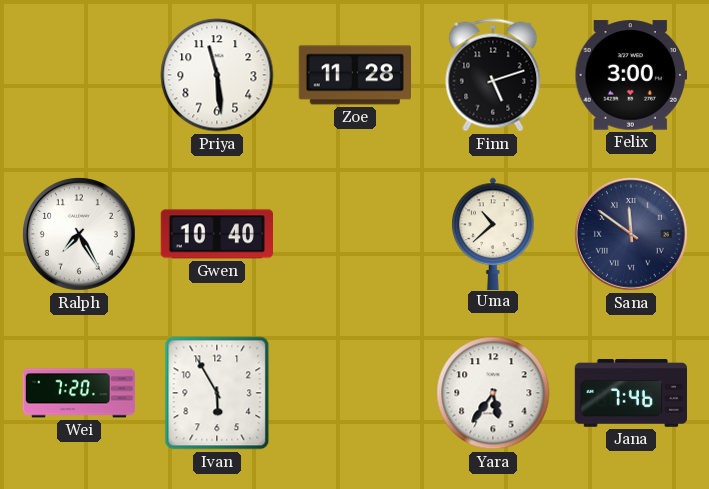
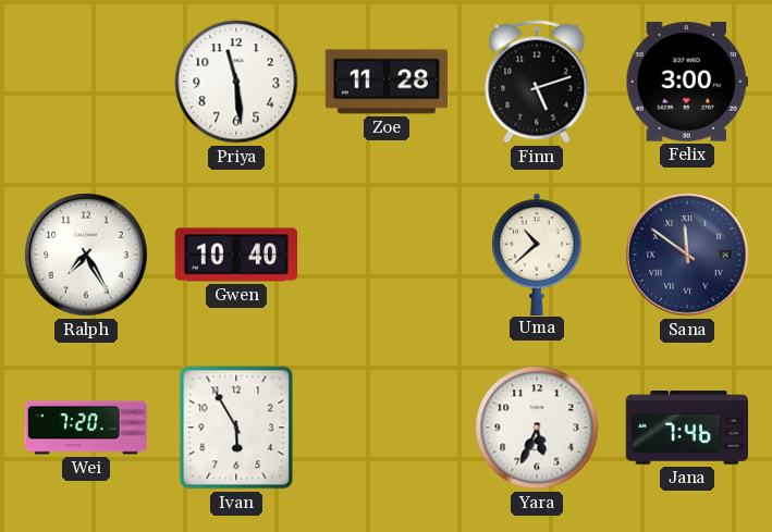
Yara: 5:36 -> 5:34
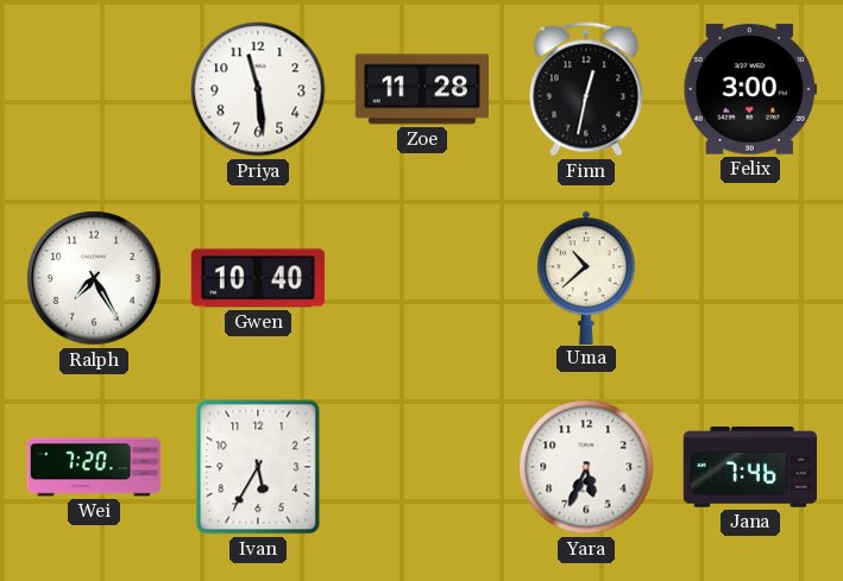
Finn: 5:12 -> 12:32
Sana: 11:51 -> none
Ivan: 5:55 -> 5:35
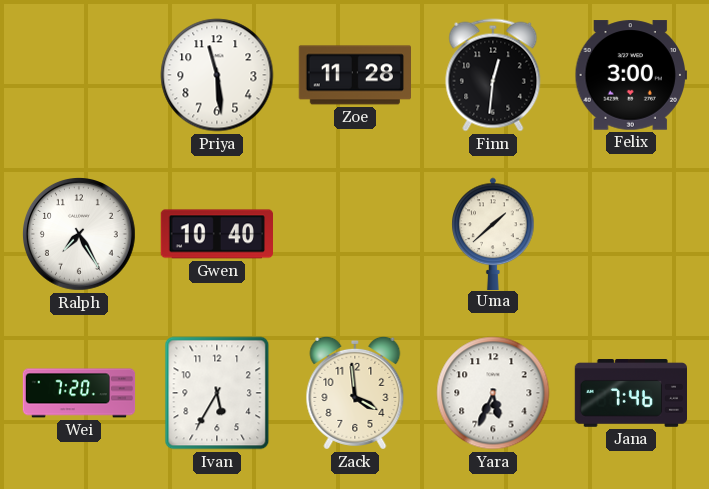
Finn: 12:32 -> 12:31
Uma: 10:38 -> 1:38
Zack: none -> 3:59
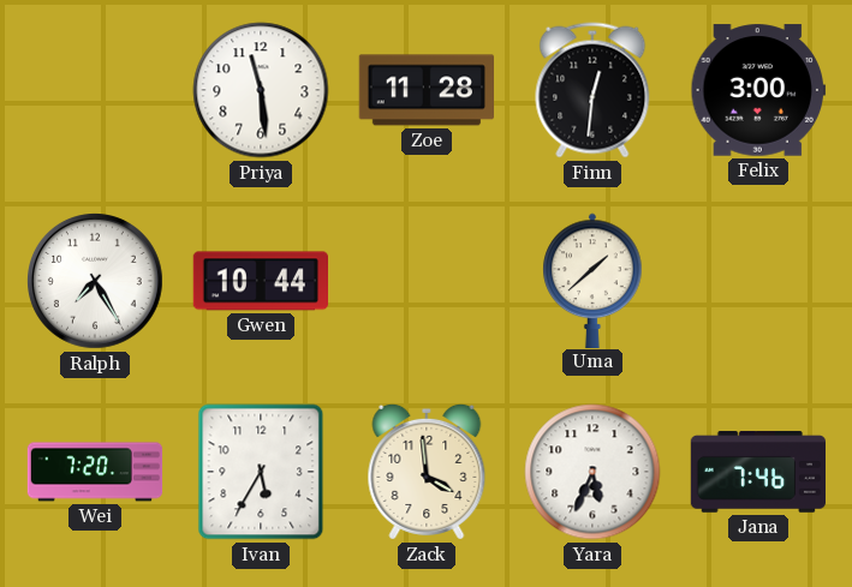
Gwen: 10:40 -> 10:44
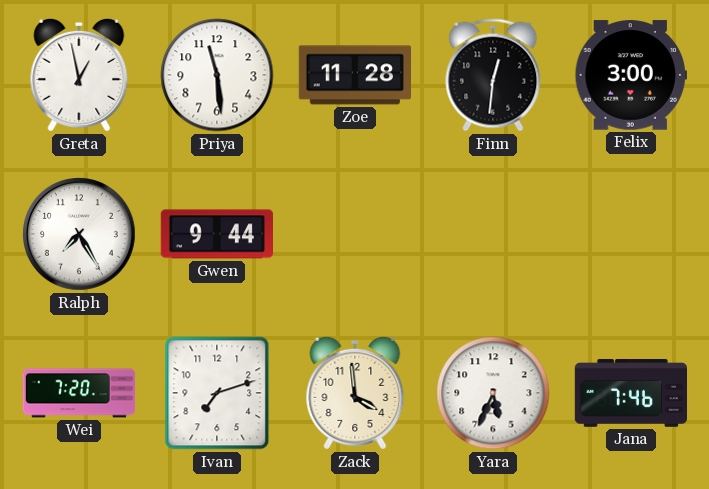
Greta: none -> 12:58
Gwen: 10:44 -> 9:44
Uma: 1:38 -> none
Ivan: 5:35 -> 7:12
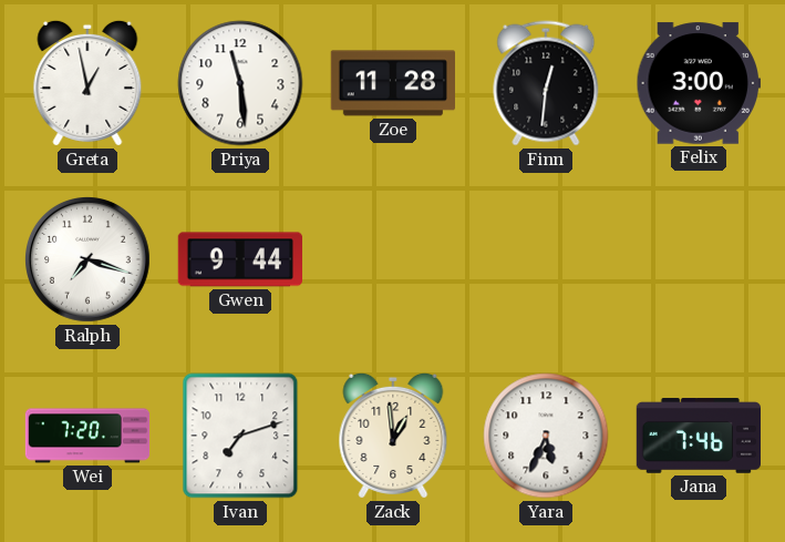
Ralph: 7:25 -> 7:18
Zack: 3:59 -> 12:59
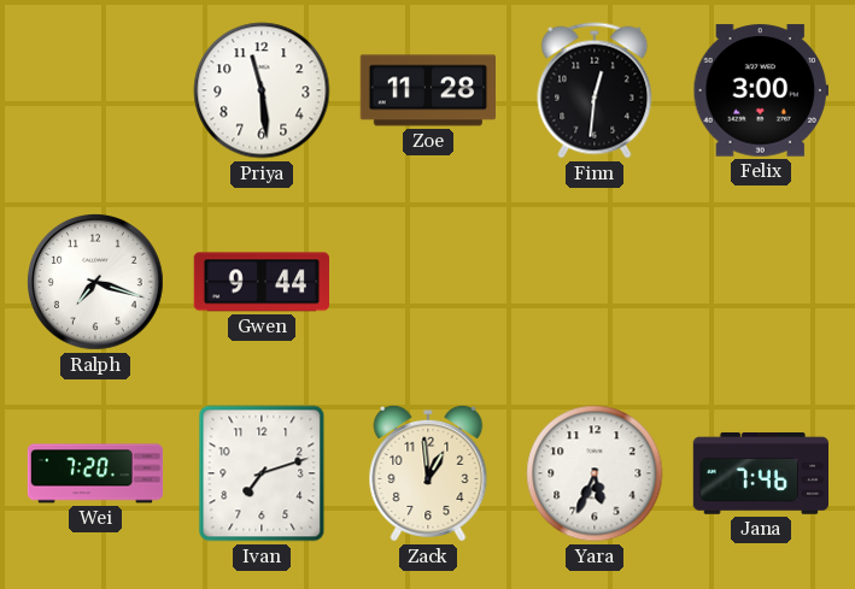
Greta: 12:58 -> none
